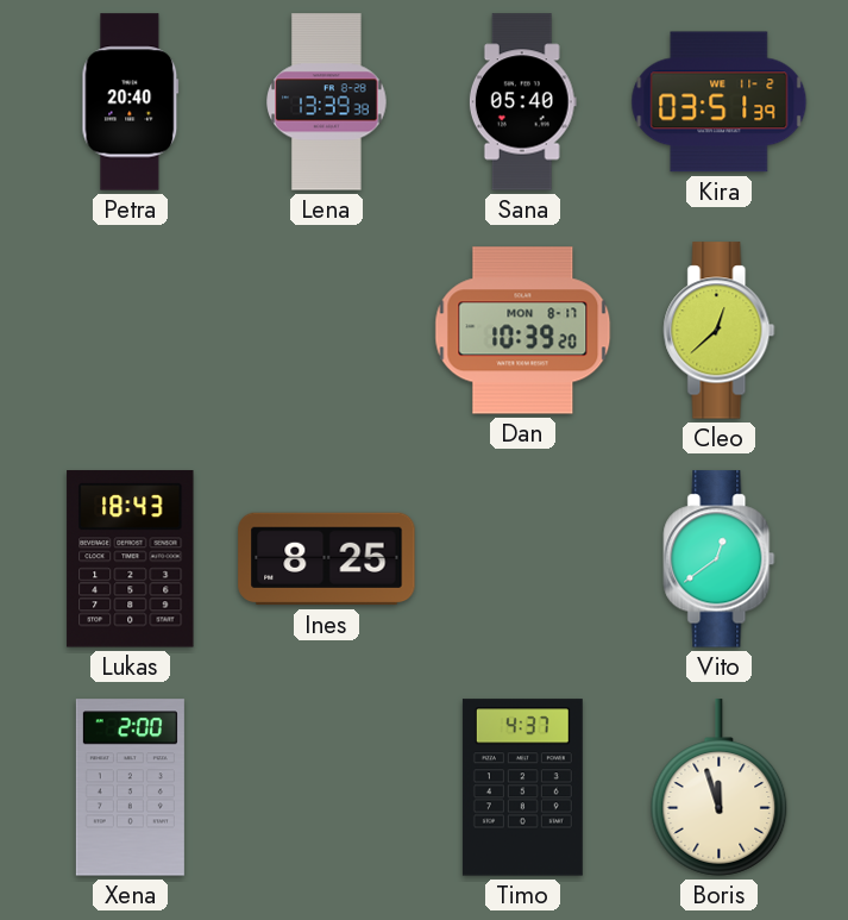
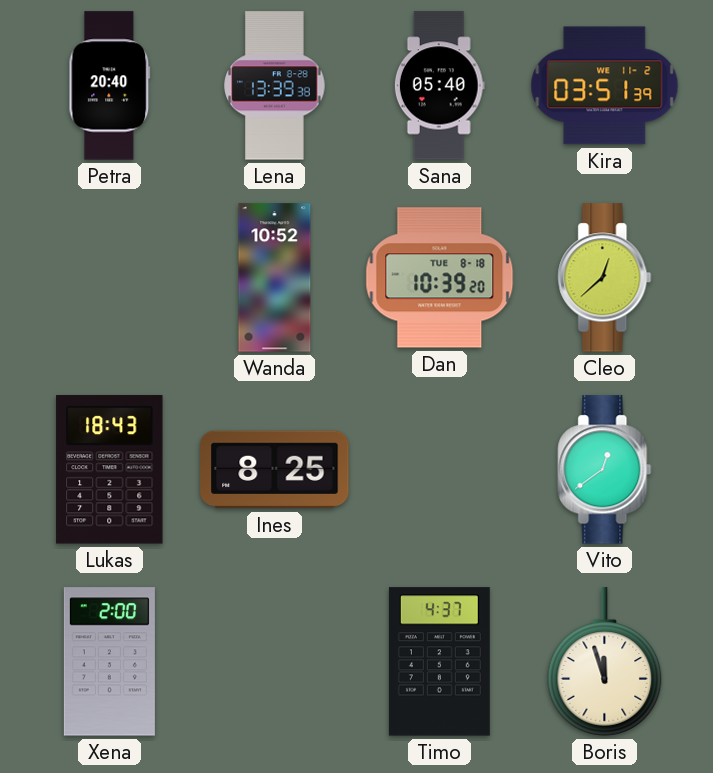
Wanda: none -> 10:52
Dan date: MON 8-17 -> TUE 8-18
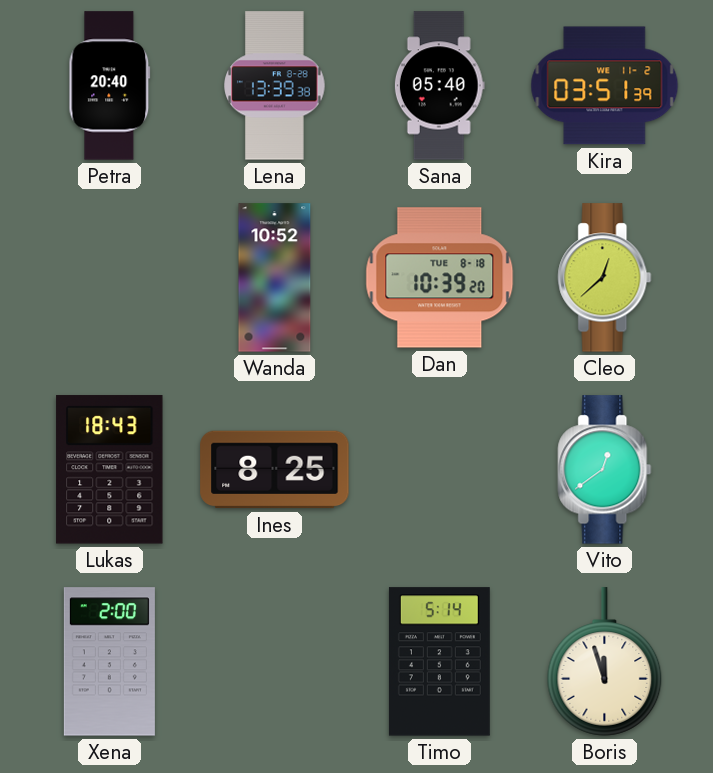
Timo: 4:37 -> 5:14
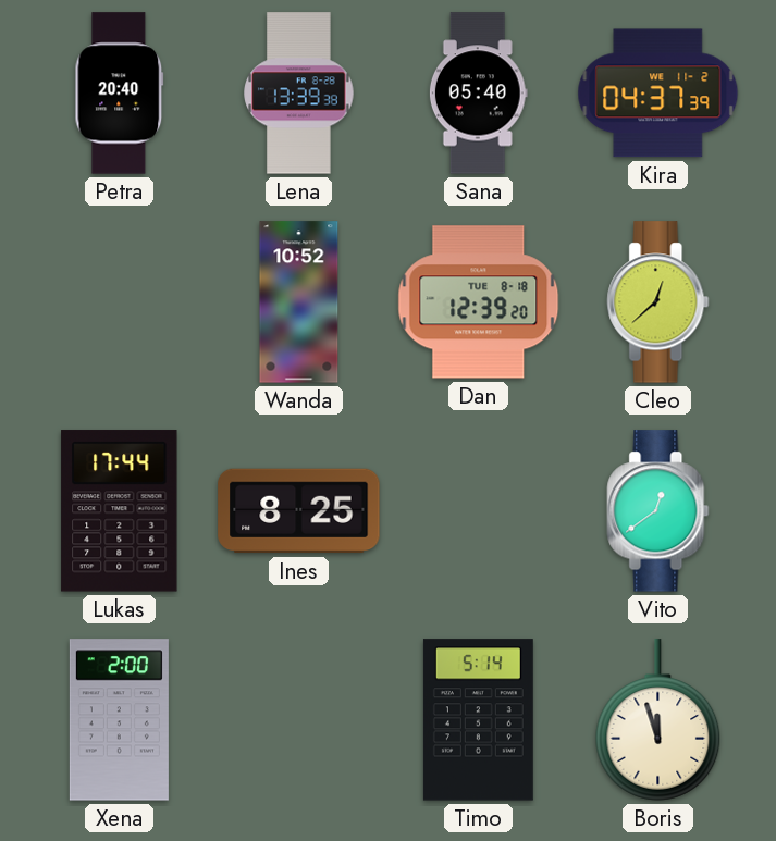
Kira: 03:51 -> 04:37
Dan: 10:39 -> 12:39
Lukas: 18:43 -> 17:44
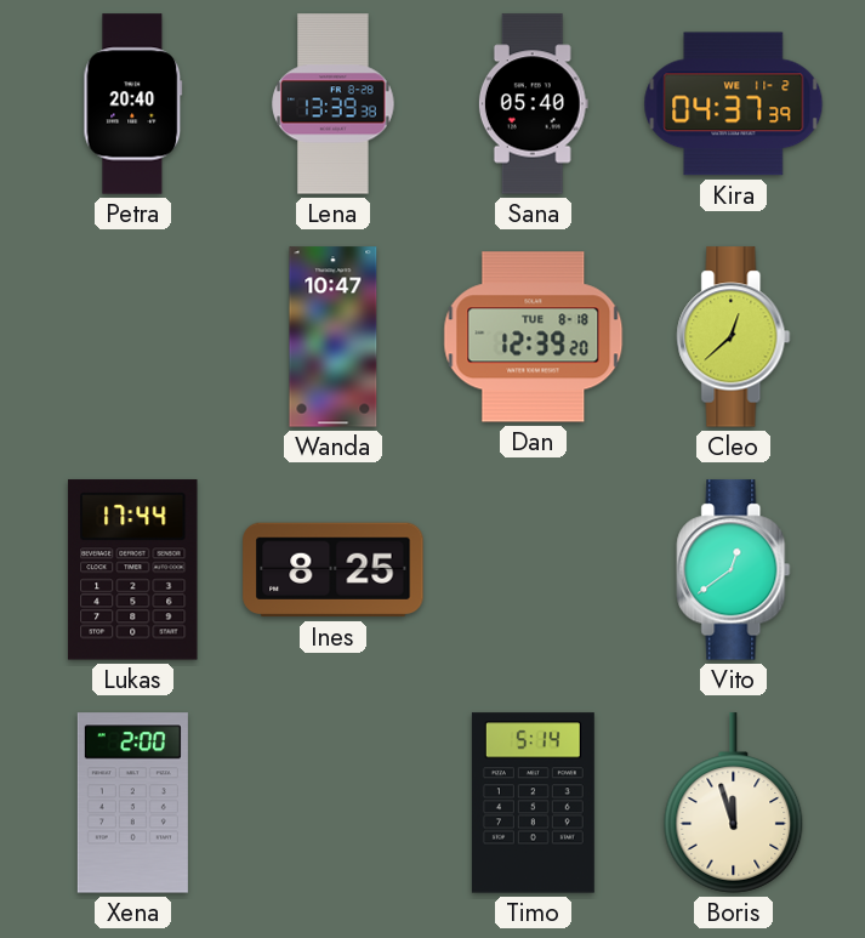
Wanda: 10:52 -> 10:47
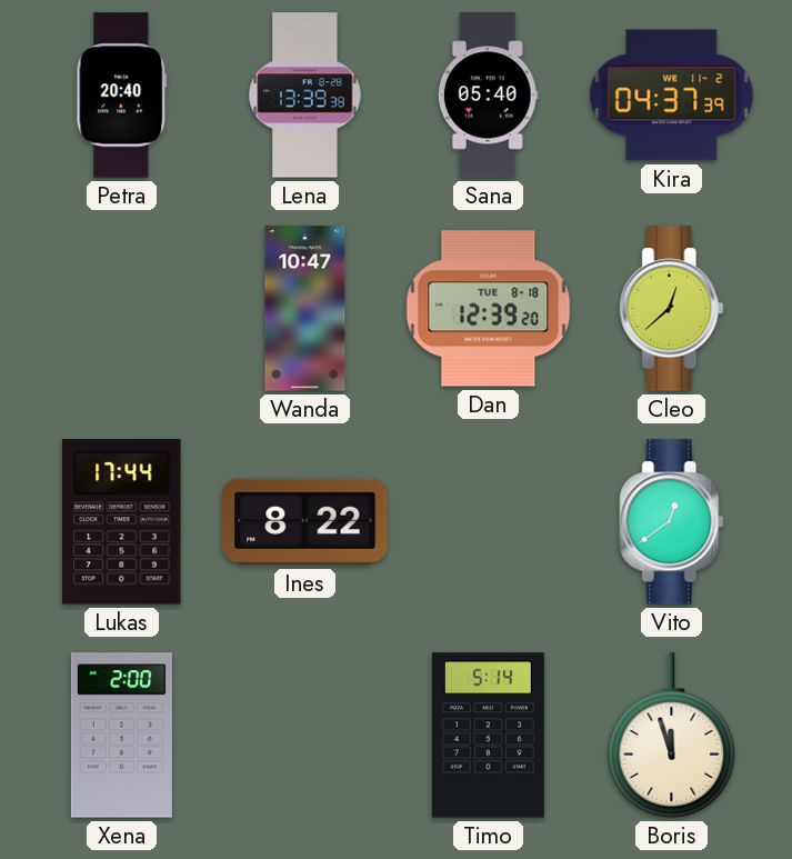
Ines: 8:25 -> 8:22
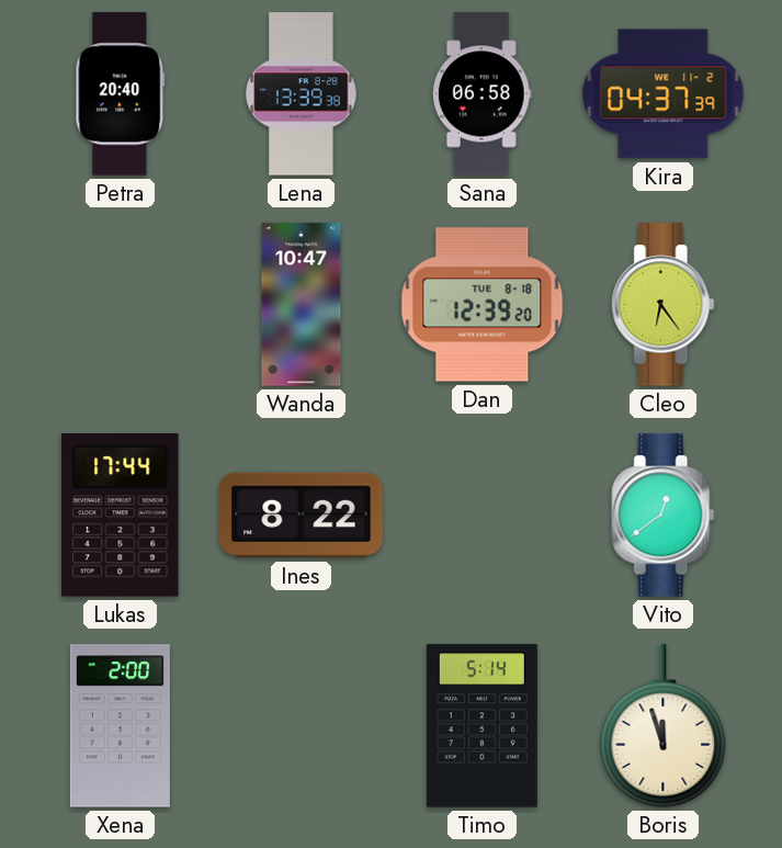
Sana: 05:40 -> 06:58
Cleo: 12:38 -> 6:24
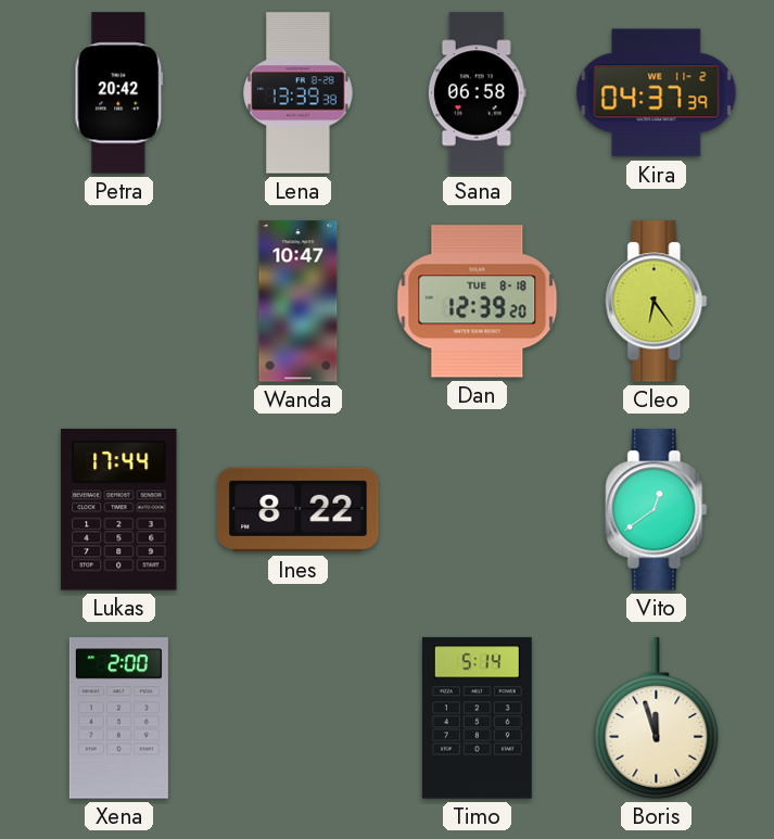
Petra: 20:40 -> 20:42
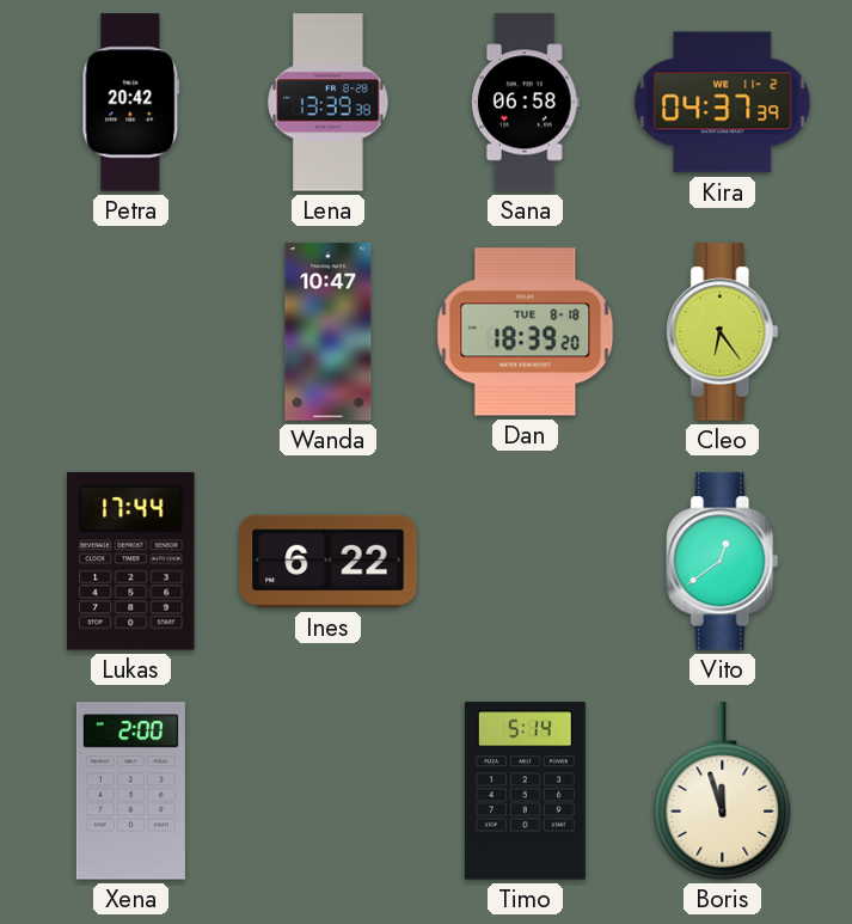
Dan: 12:39 -> 18:39
Ines: 8:22 -> 6:22
